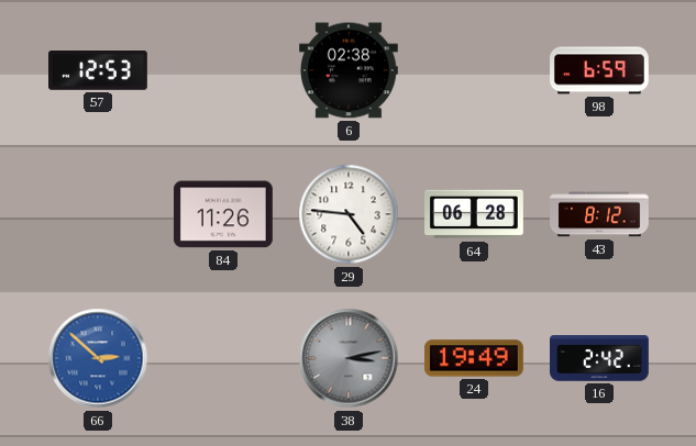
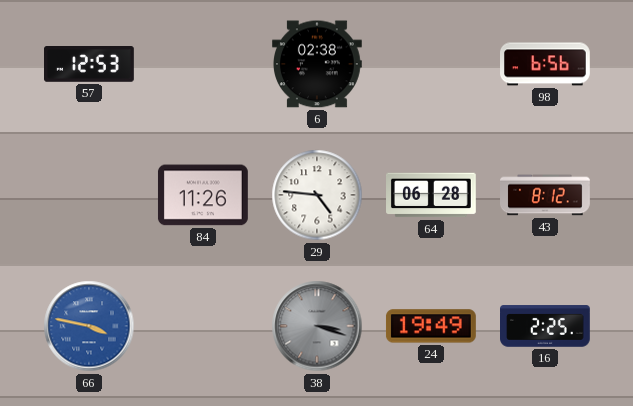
98: 6:59 -> 6:56
66: 2:52 -> 3:47
38: 3:13 -> 3:18
16: 2:42 -> 2:25
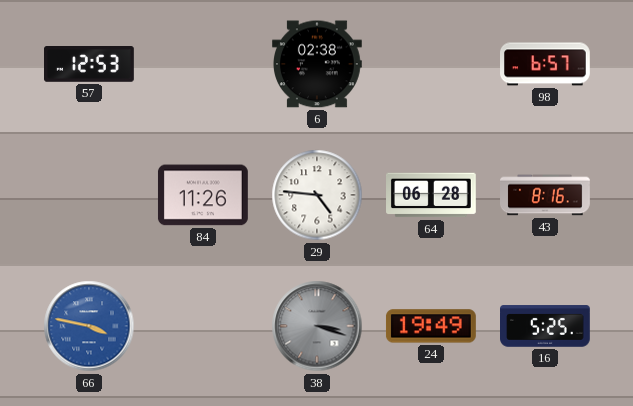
98: 6:56 -> 6:57
43: 8:12 -> 8:16
16: 2:25 -> 5:25
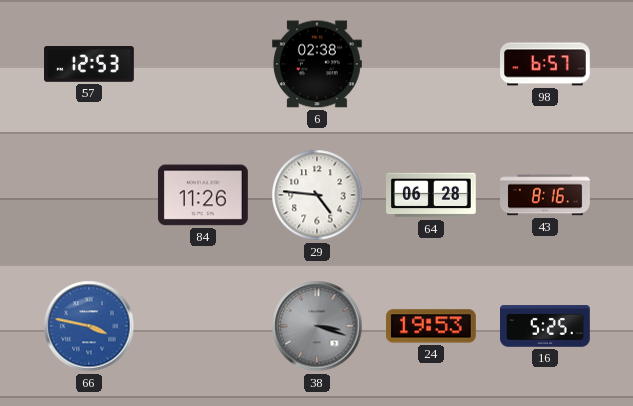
24: 19:49 -> 19:53
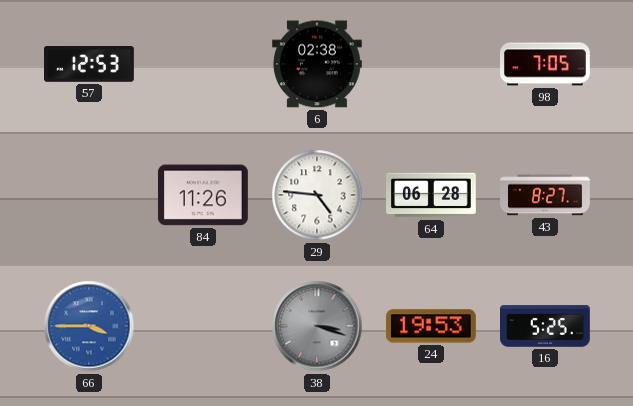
98: 6:57 -> 7:05
43: 8:16 -> 8:27
66: 3:47 -> 3:45
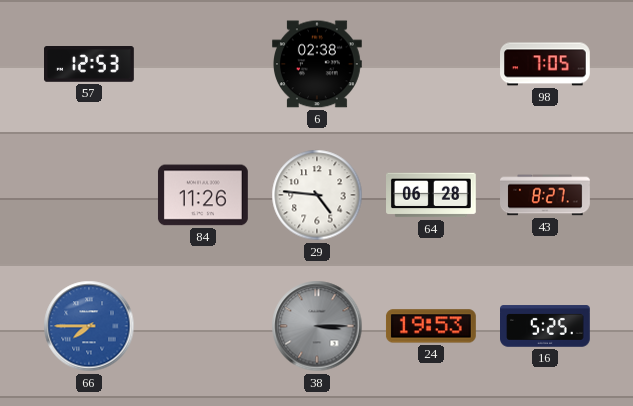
66: 3:45 -> 7:45
38: 3:18 -> 3:15
